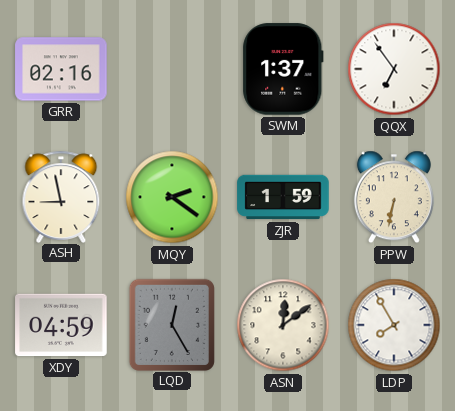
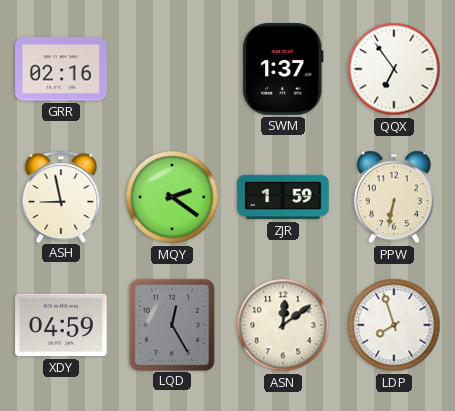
LDP: 7:55 -> 7:57
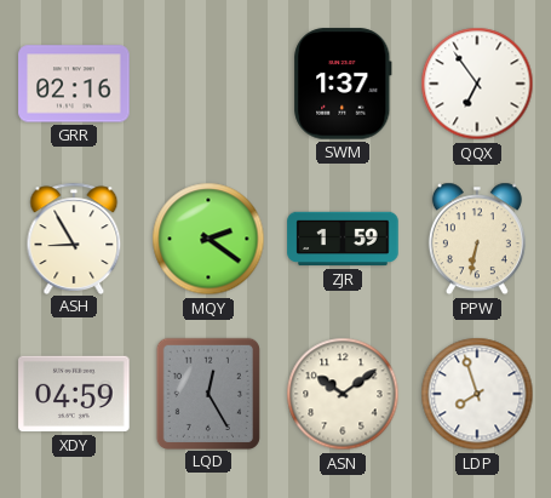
ASH: 8:58 -> 8:55
ASN: 12:09 -> 10:09
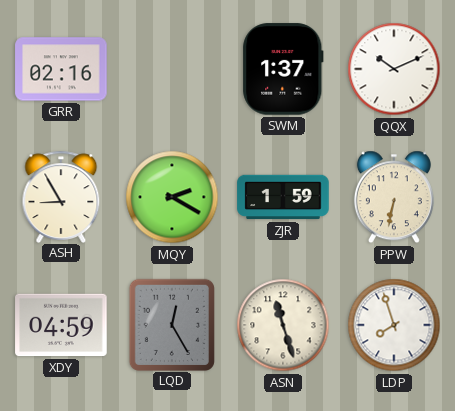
QQX: 6:54 -> 10:11
MQY: 2:21 -> 2:20
ASN: 10:09 -> 11:27
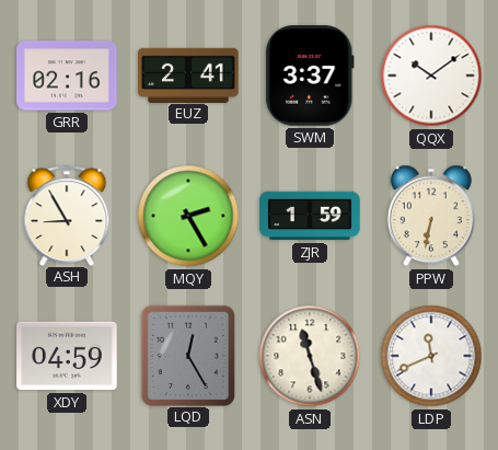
EUZ: none -> 2:41
SWM: 1:37 -> 3:37
QQX: 10:11 -> 10:09
MQY: 2:20 -> 2:25
LDP: 7:57 -> 11:41
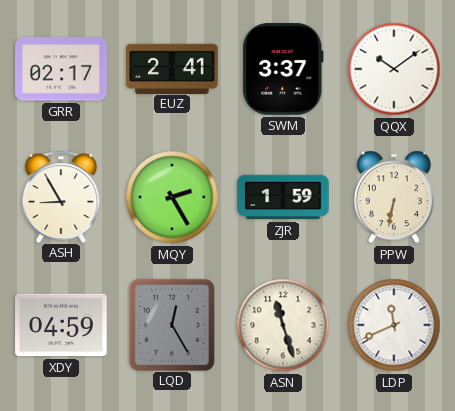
GRR: 02:16 -> 02:17
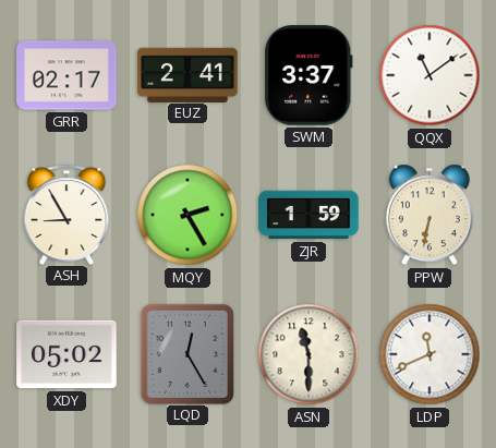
QQX: 10:09 -> 11:09
XDY: 04:59 -> 05:02
ASN: 11:27 -> 11:30
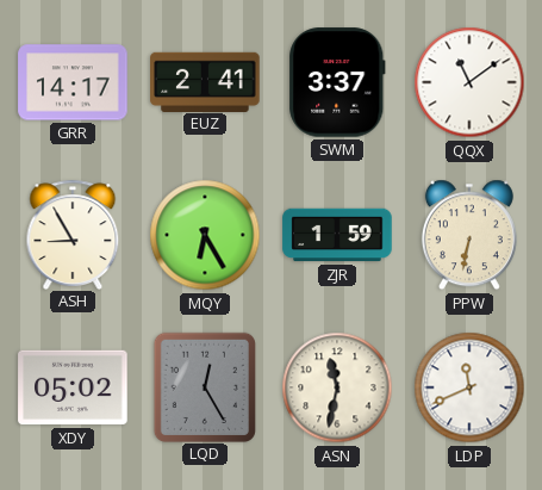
GRR: 02:17 -> 14:17
MQY: 2:25 -> 6:25
ASN: 11:30 -> 11:32
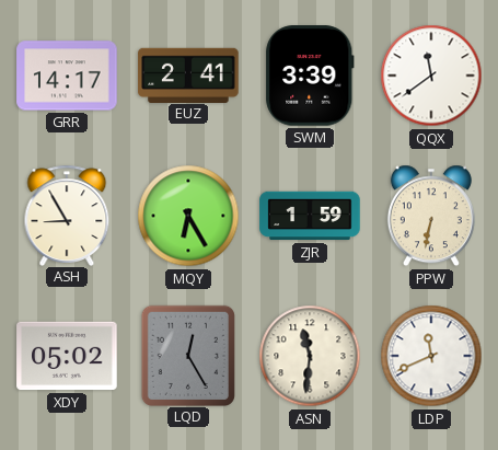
SWM: 3:37 -> 3:39
QQX: 11:09 -> 11:39
ASN: 11:32 -> 11:31
